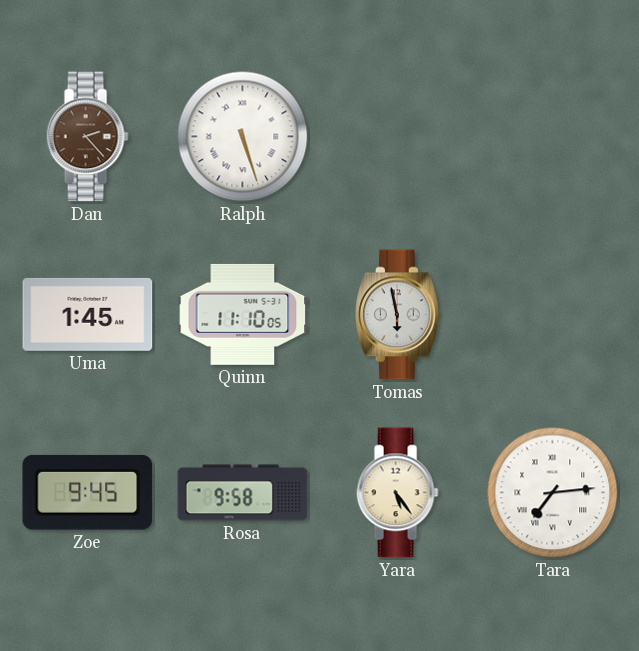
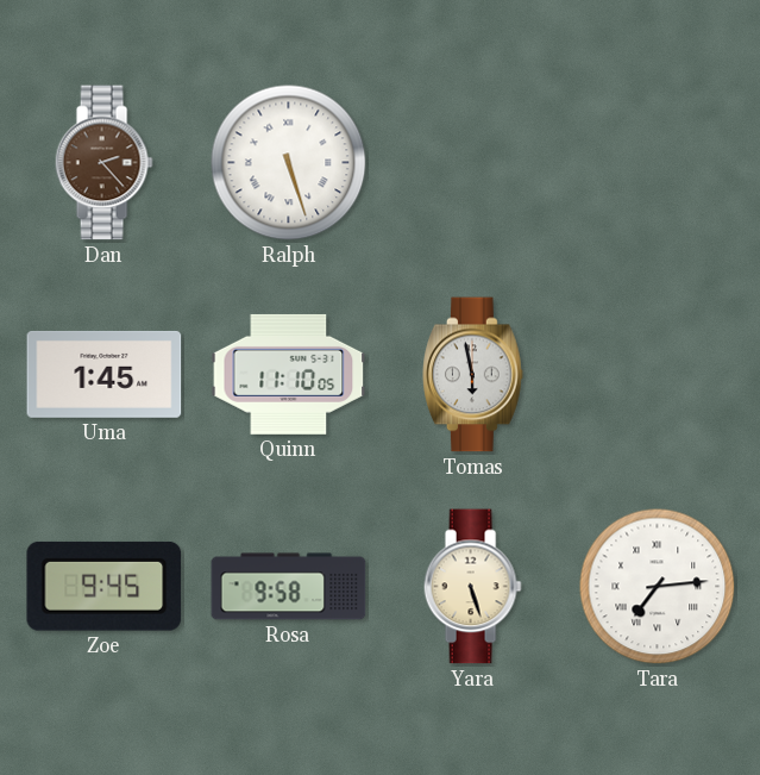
Yara: 5:24 -> 5:27
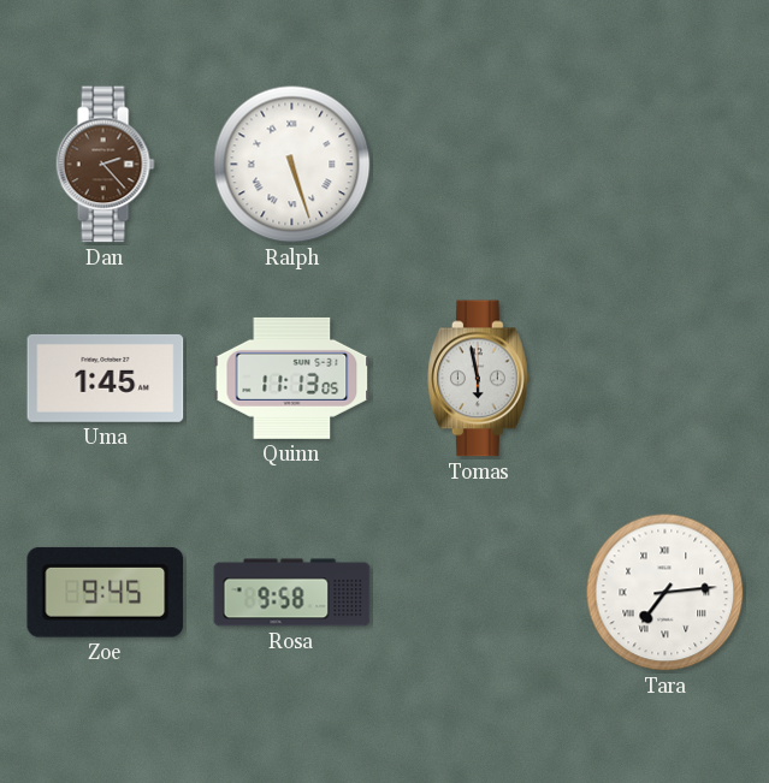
Quinn: 11:10 -> 11:13
Yara: 5:27 -> none
